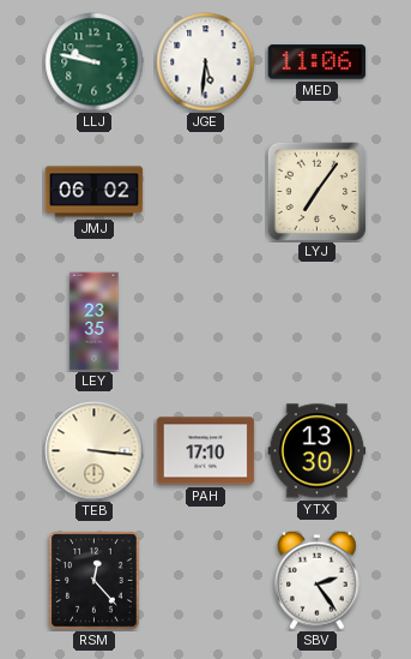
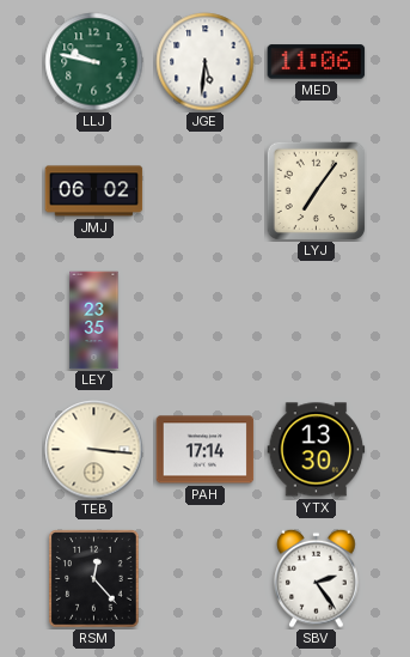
PAH: 17:10 -> 17:14
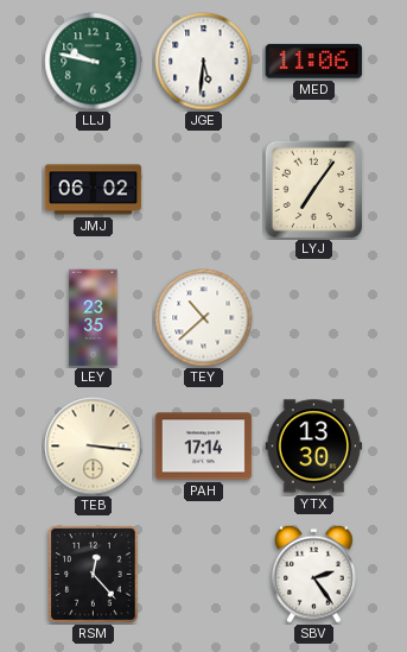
TEY: none -> 10:38
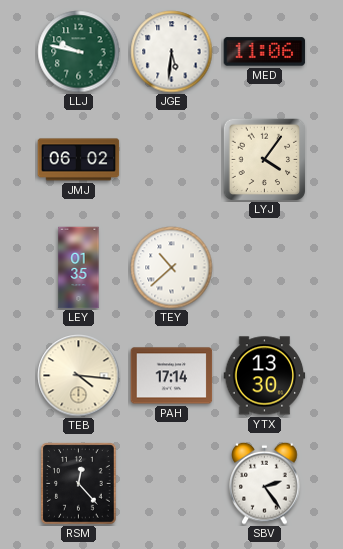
LYJ: 7:06 -> 4:06
LEY: 23:35 -> 01:35
TEB: 3:16 -> 4:16
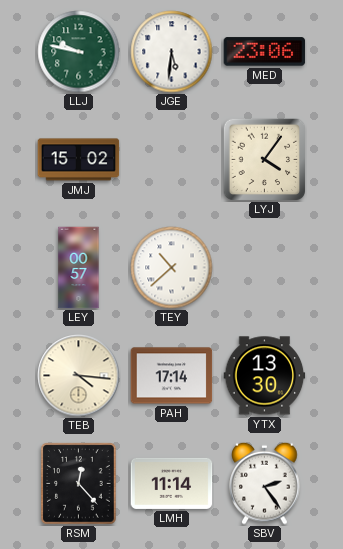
MED: 11:06 -> 23:06
JMJ: 06:02 -> 15:02
LEY: 01:35 -> 00:57
LMH: none -> 11:14
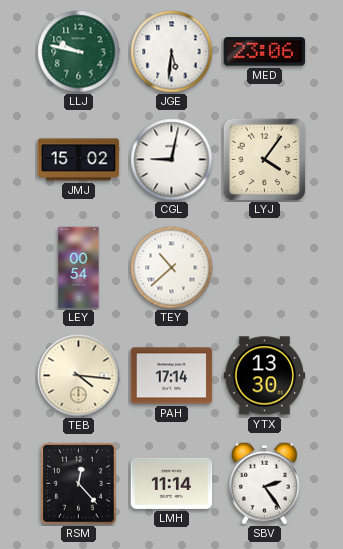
CGL: none -> 9:02
LEY: 00:57 -> 00:54
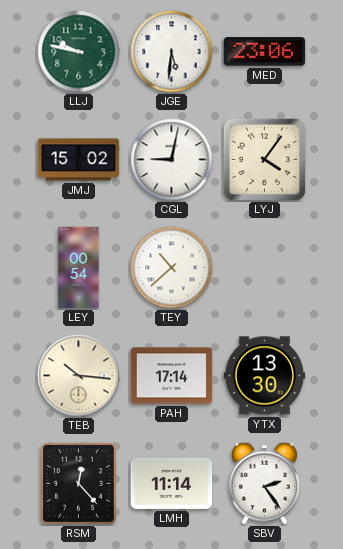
TEB: 4:16 -> 10:16
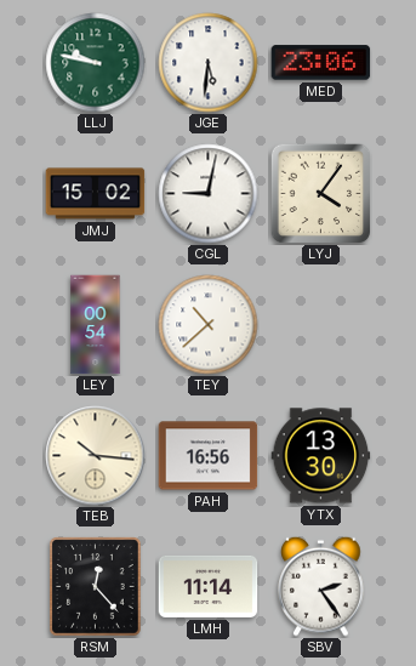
PAH: 17:14 -> 16:56
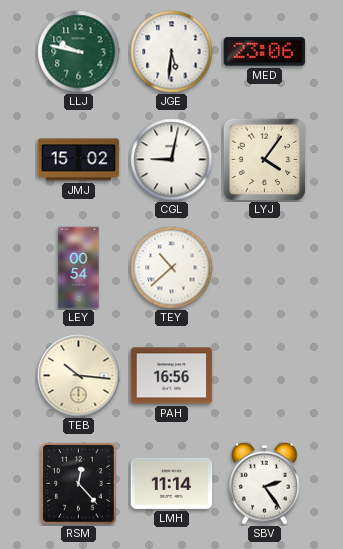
YTX: 13:30 -> none
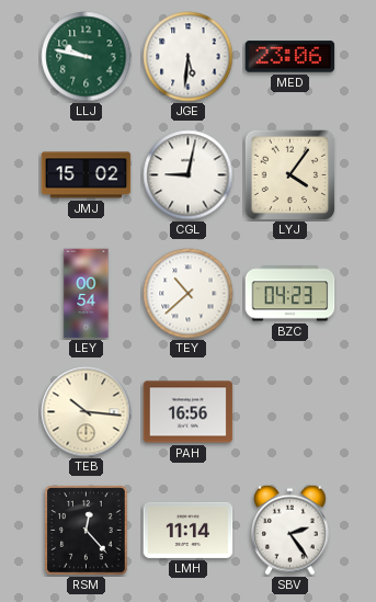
BZC: none -> 04:23
